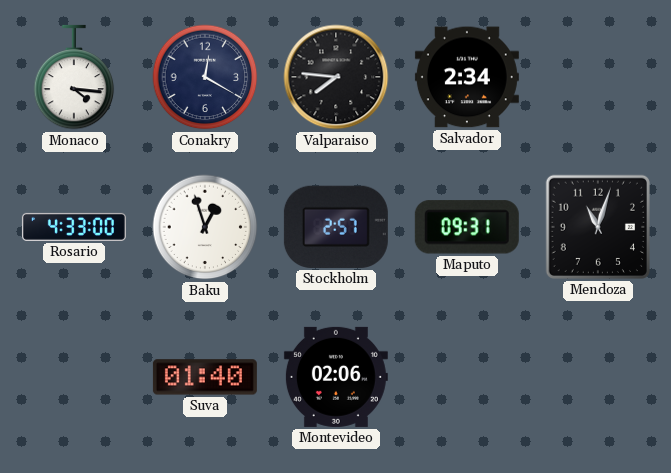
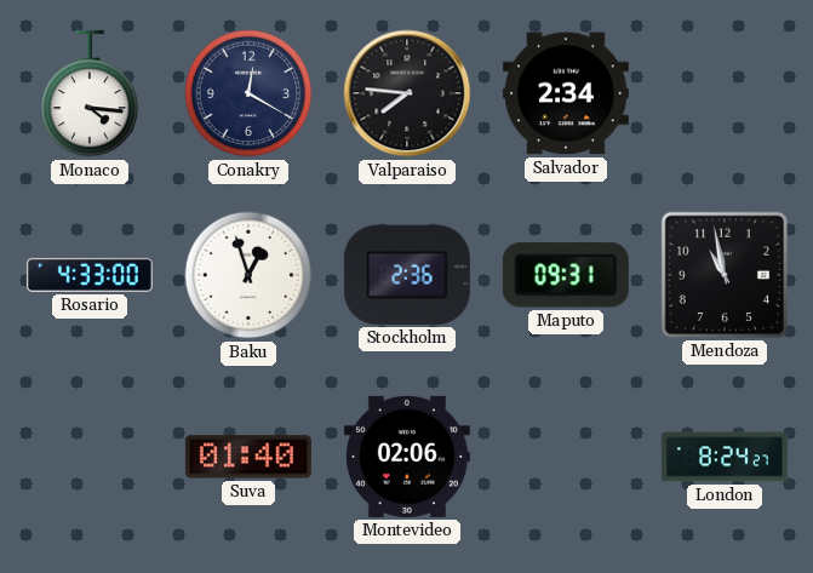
Stockholm: 2:57 -> 2:36
Mendoza: 11:03 -> 10:58
London: none -> 8:24
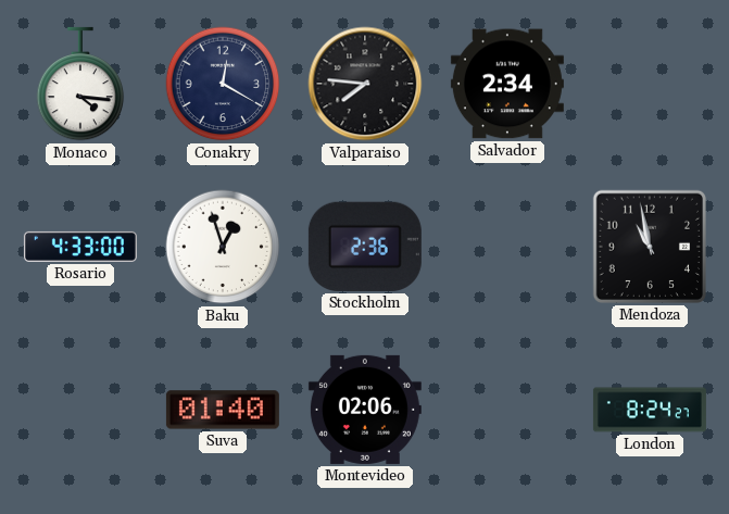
Maputo: 09:31 -> none
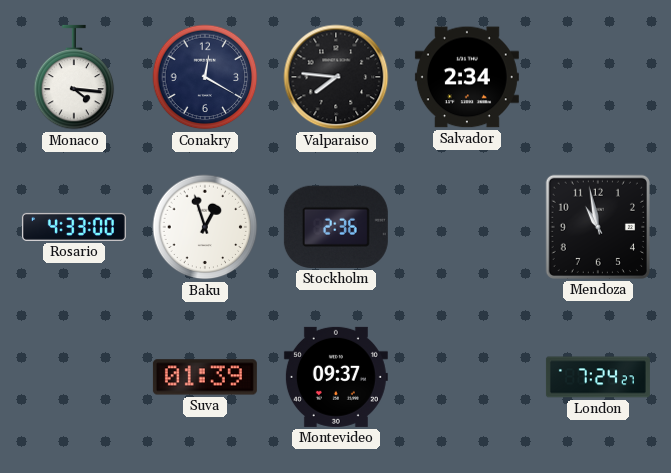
Suva: 01:40 -> 01:39
Montevideo: 02:06 -> 09:37
London: 8:24 -> 7:24
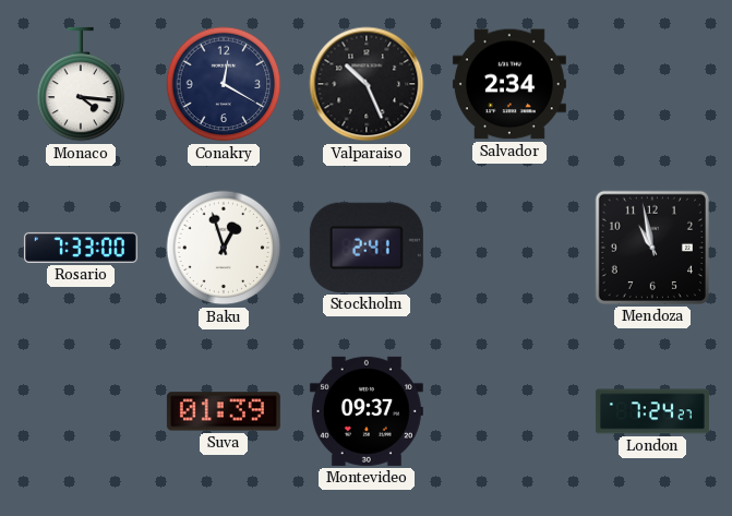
Valparaiso: 7:46 -> 10:26
Rosario: 4:33 -> 7:33
Stockholm: 2:36 -> 2:41
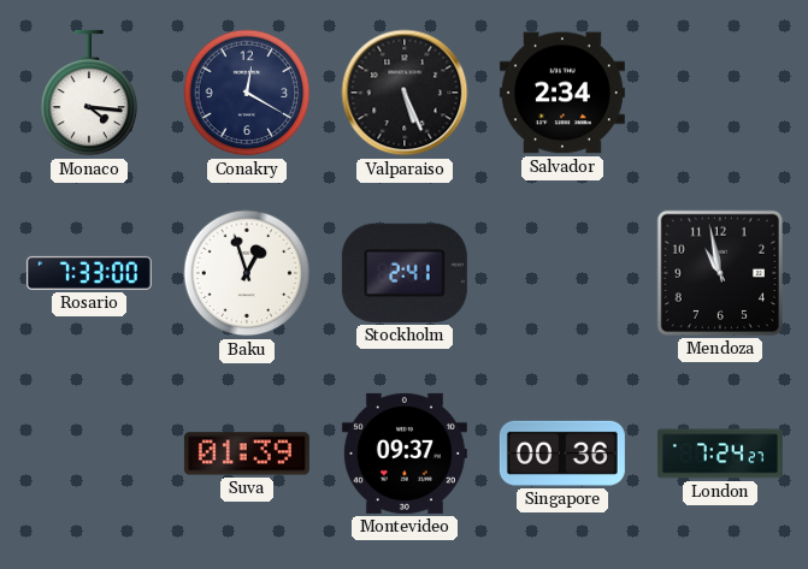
Valparaiso: 10:26 -> 5:26
Singapore: none -> 00:36
